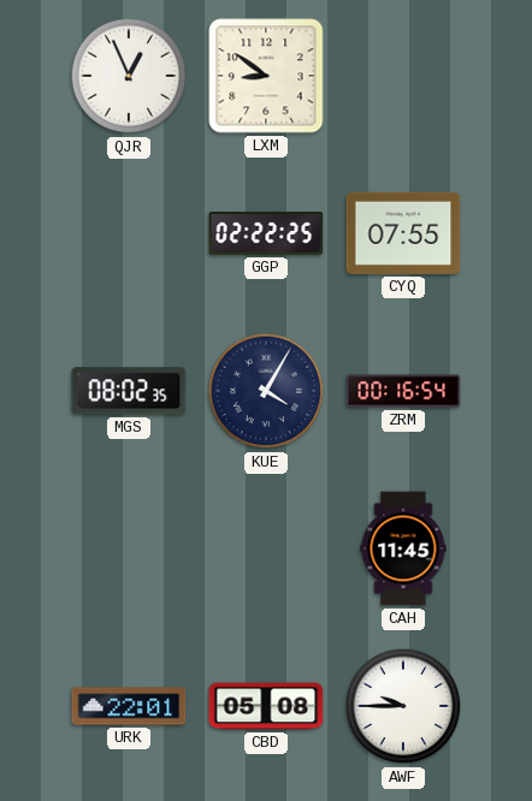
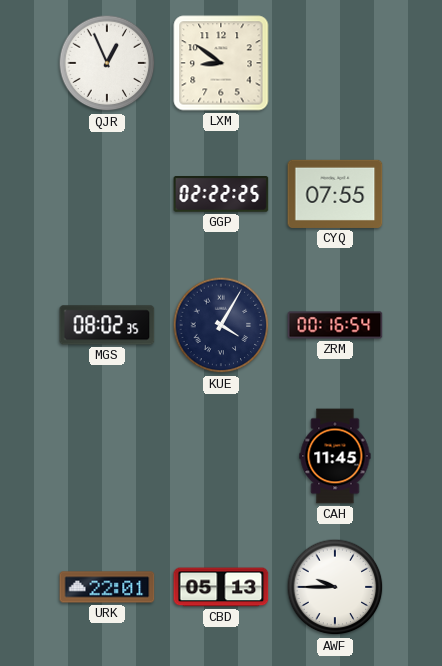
CBD: 05:08 -> 05:13
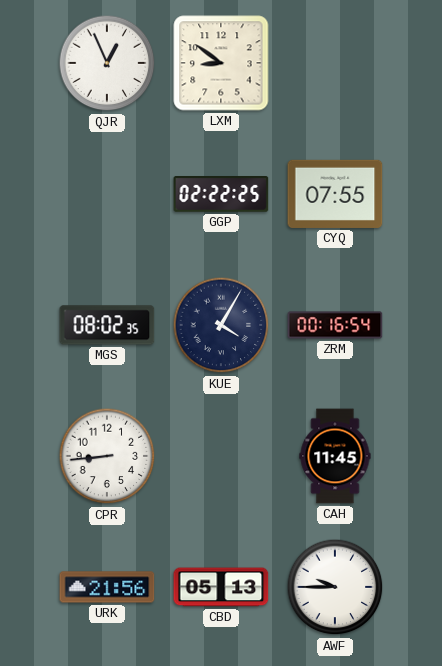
CPR: none -> 8:44
URK: 22:01 -> 21:56
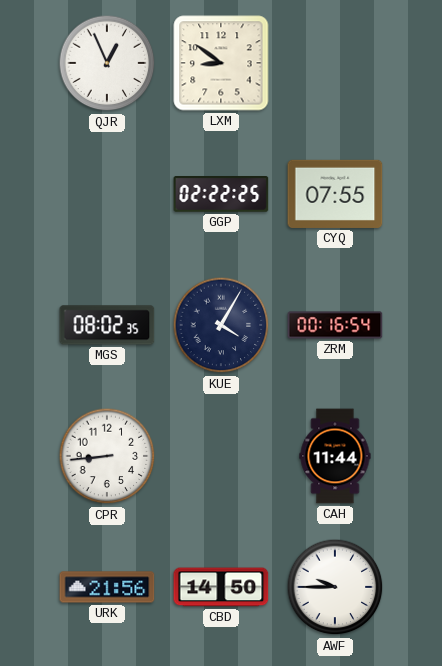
CAH: 11:45 -> 11:44
CBD: 05:13 -> 14:50
